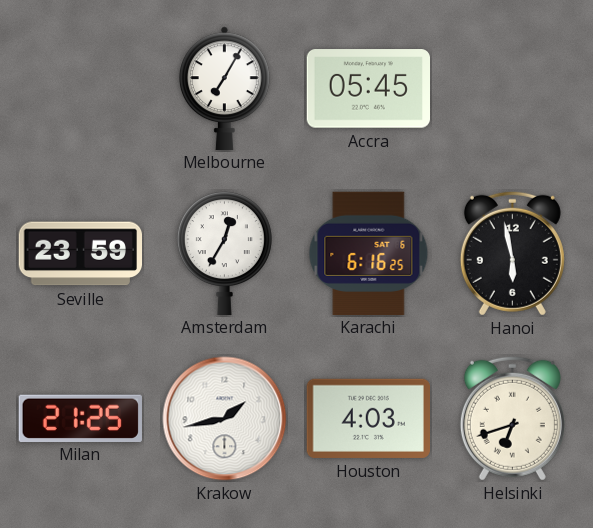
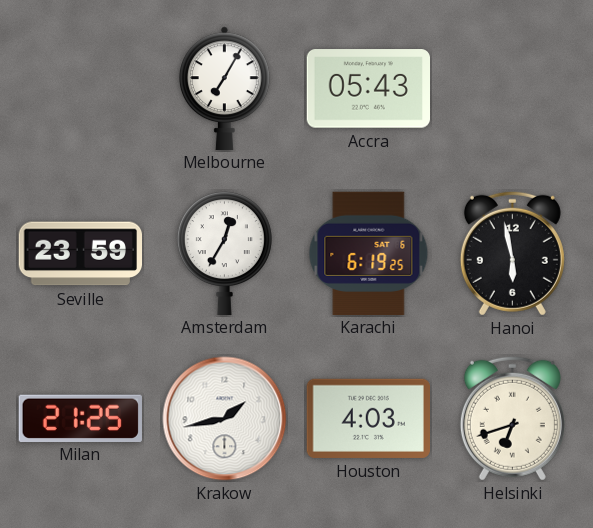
Accra: 05:45 -> 05:43
Karachi: 6:16 -> 6:19
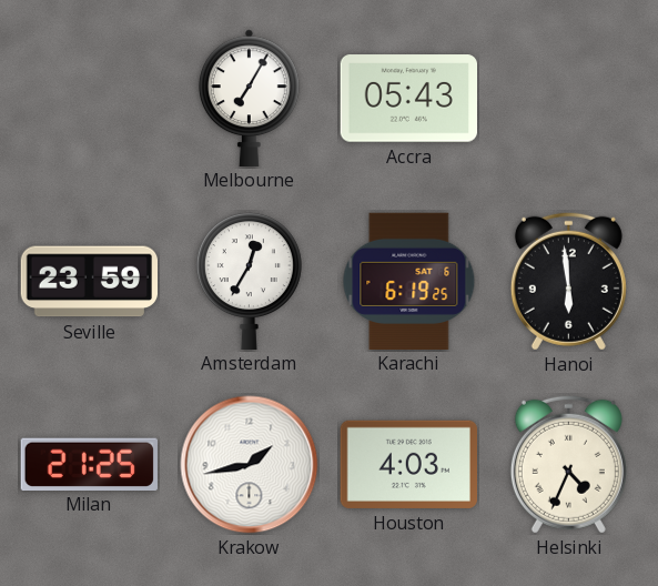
Hanoi: 5:58 -> 5:59
Helsinki: 6:42 -> 4:34
